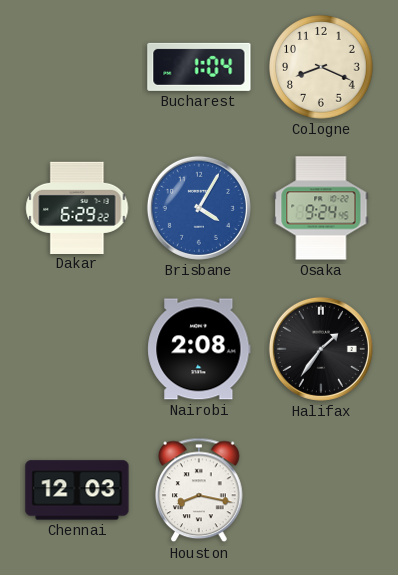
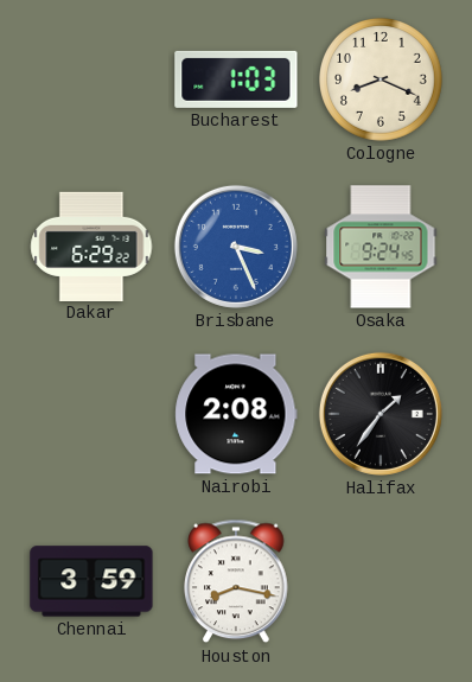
Bucharest: 1:04 -> 1:03
Brisbane: 4:05 -> 3:26
Chennai: 12:03 -> 3:59
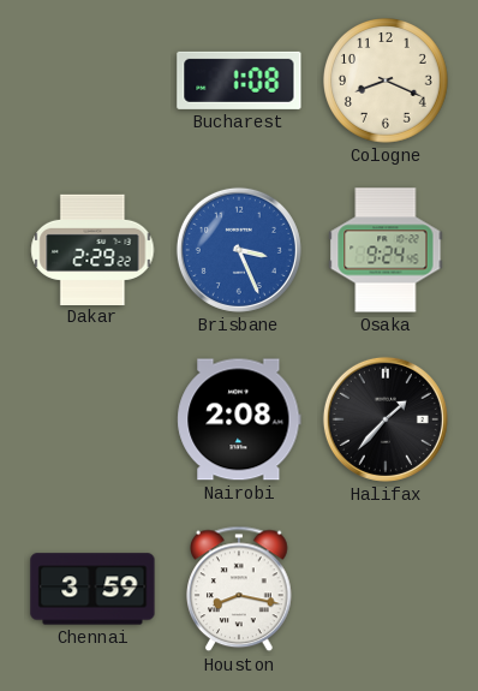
Bucharest: 1:03 -> 1:08
Dakar: 6:29 -> 2:29
Halifax: 1:36 -> 1:37
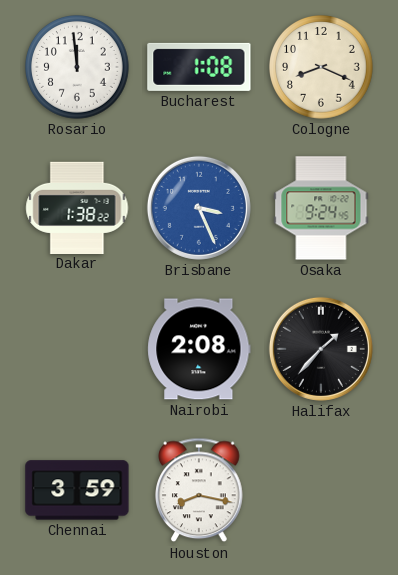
Rosario: none -> 11:59
Dakar: 2:29 -> 1:38
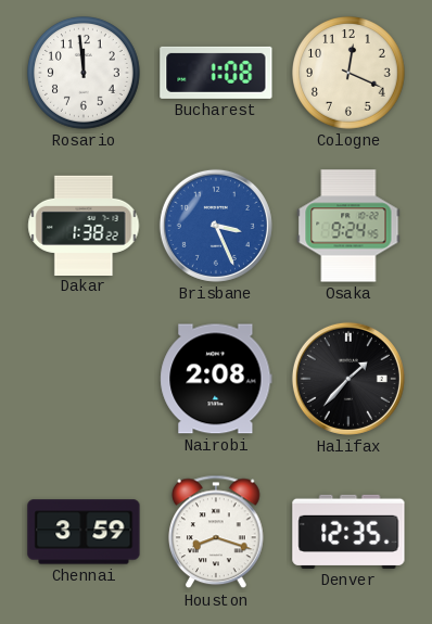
Cologne: 8:19 -> 12:19
Houston: 8:17 -> 8:18
Denver: none -> 12:35
